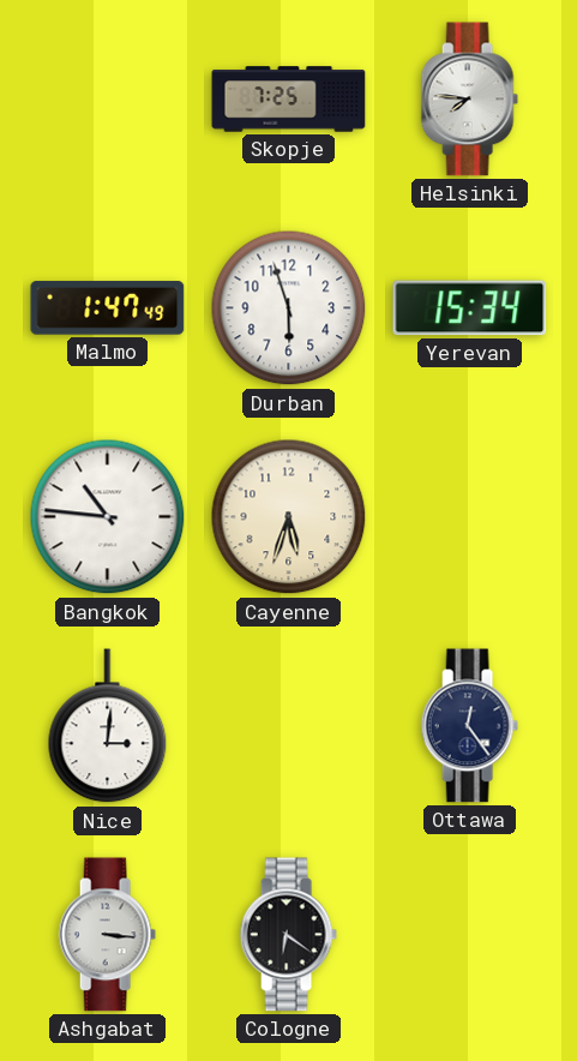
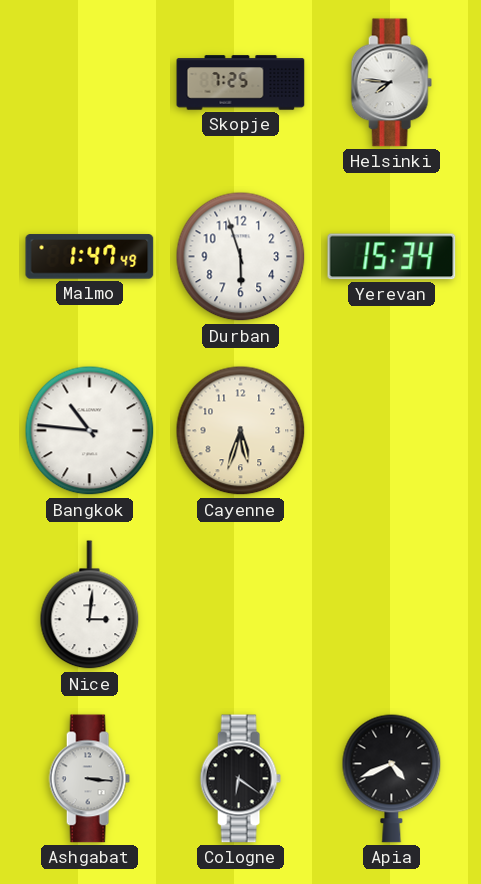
Ottawa: 12:24 -> none
Apia: none -> 4:41
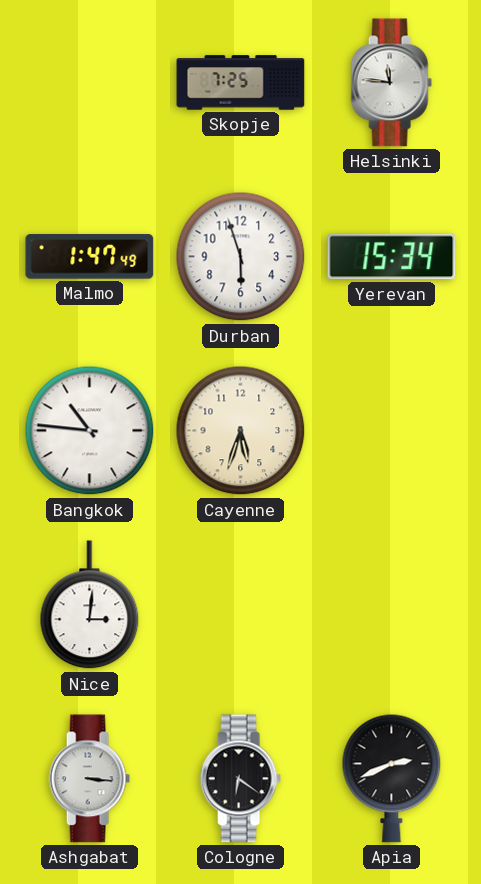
Helsinki: 7:46 -> 11:46
Apia: 4:41 -> 2:41
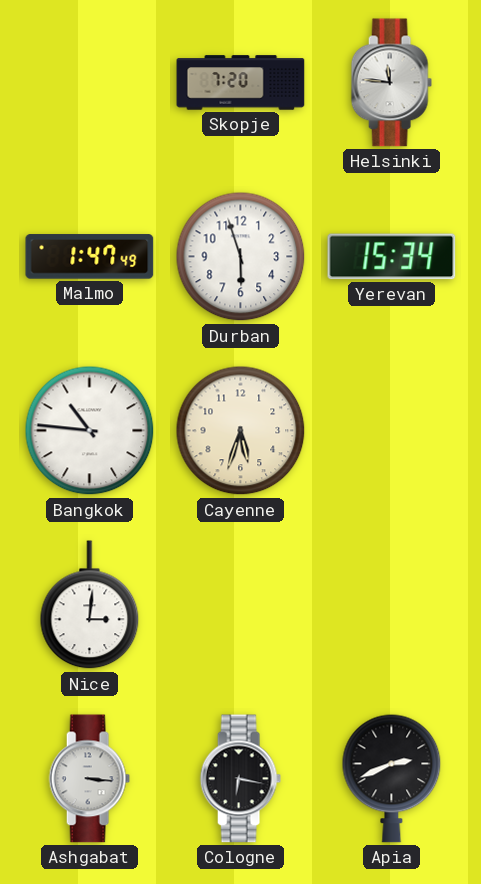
Skopje: 7:25 -> 7:20
Cologne: 6:21 -> 6:17
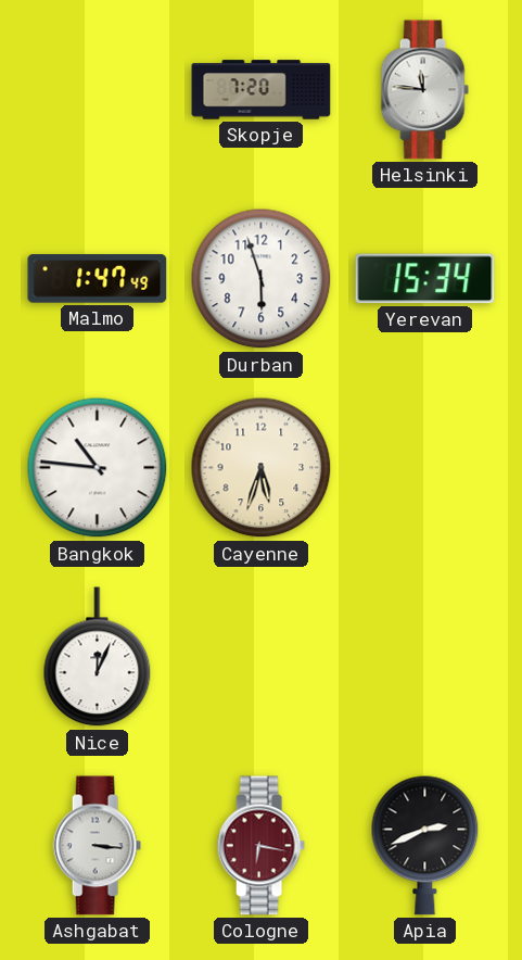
Nice: 3:01 -> 12:04
Cologne dial: black -> burgundy
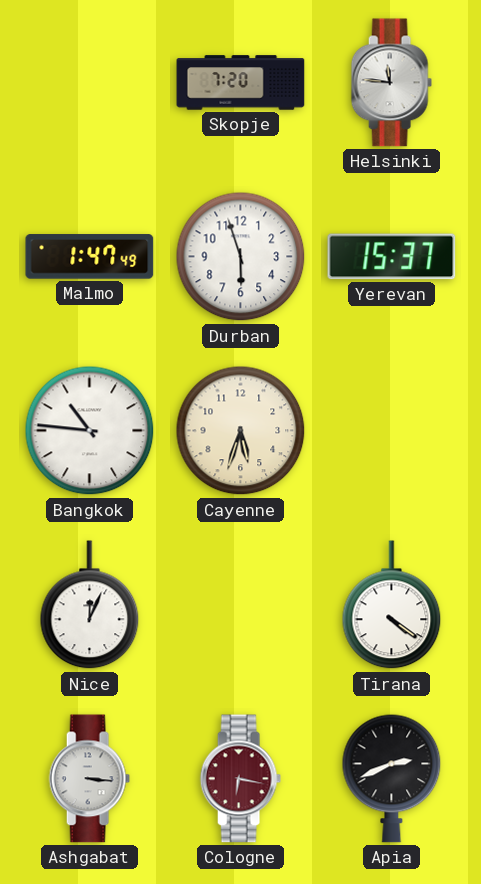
Yerevan: 15:34 -> 15:37
Tirana: none -> 4:21
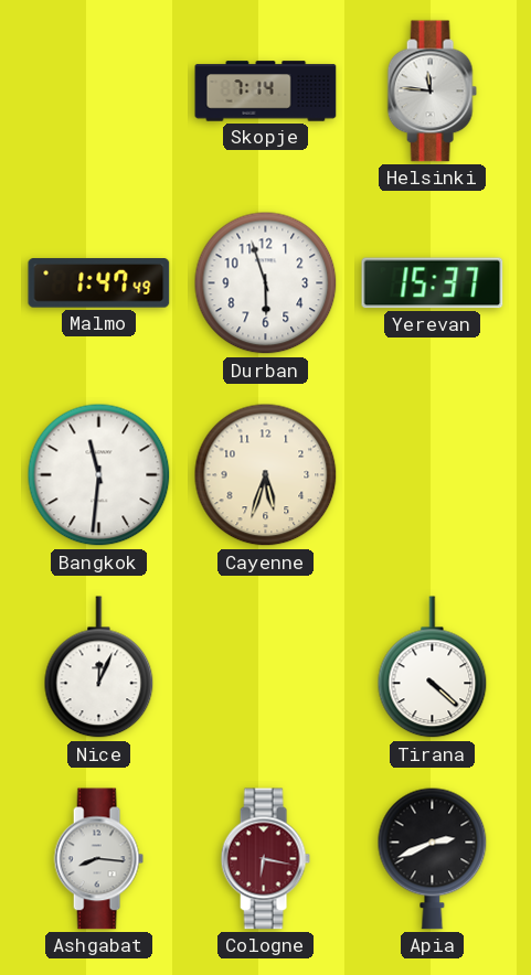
Skopje: 7:20 -> 7:14
Bangkok: 10:46 -> 11:31
Tirana: 4:21 -> 4:22
Ashgabat: 3:16 -> 8:16
